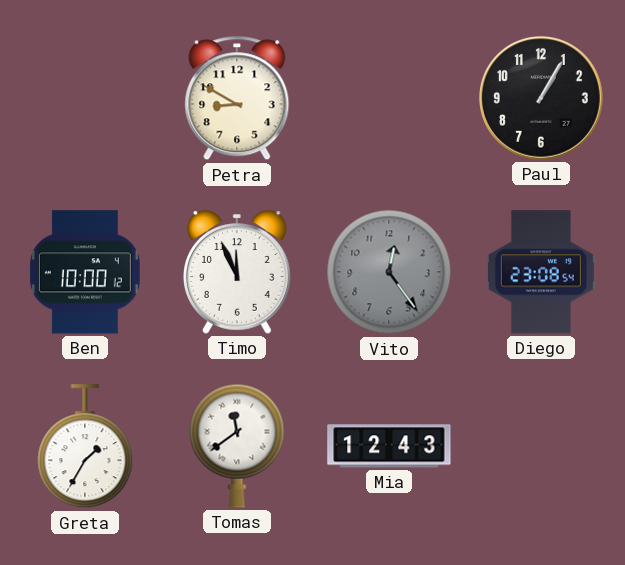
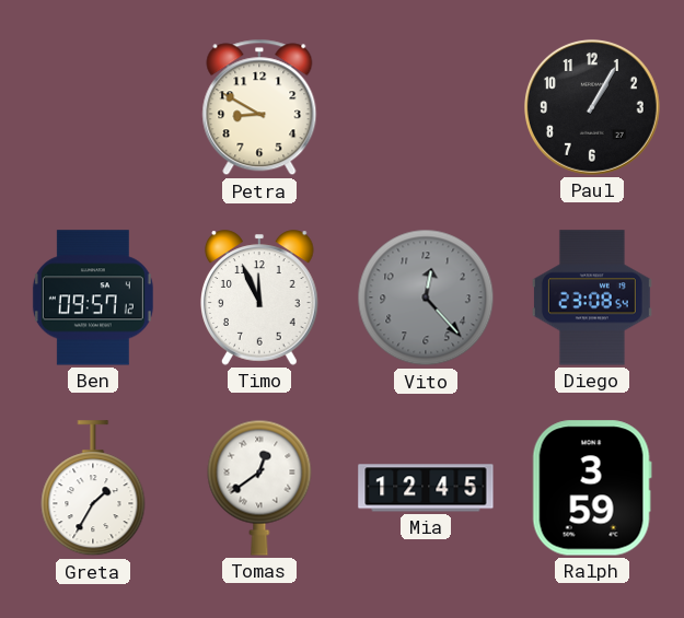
Ben: 10:00 -> 09:57
Vito: 12:24 -> 12:23
Tomas: 11:39 -> 12:39
Mia: 12:43 -> 12:45
Ralph: none -> 3:59
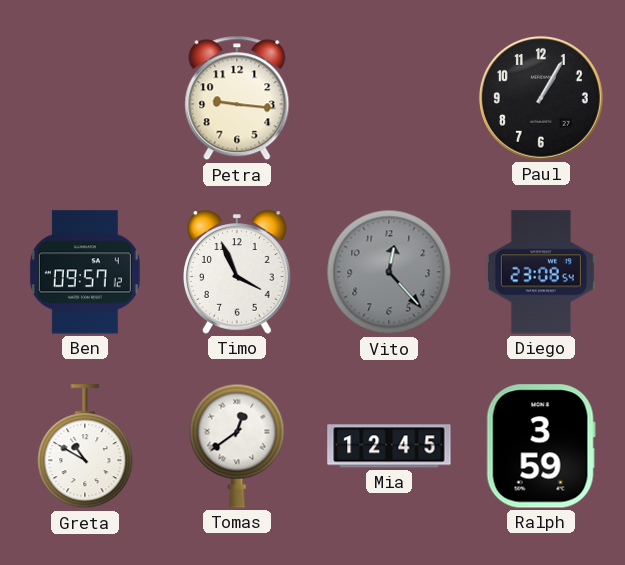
Petra: 8:50 -> 9:16
Timo: 11:56 -> 3:56
Greta: 1:35 -> 10:50
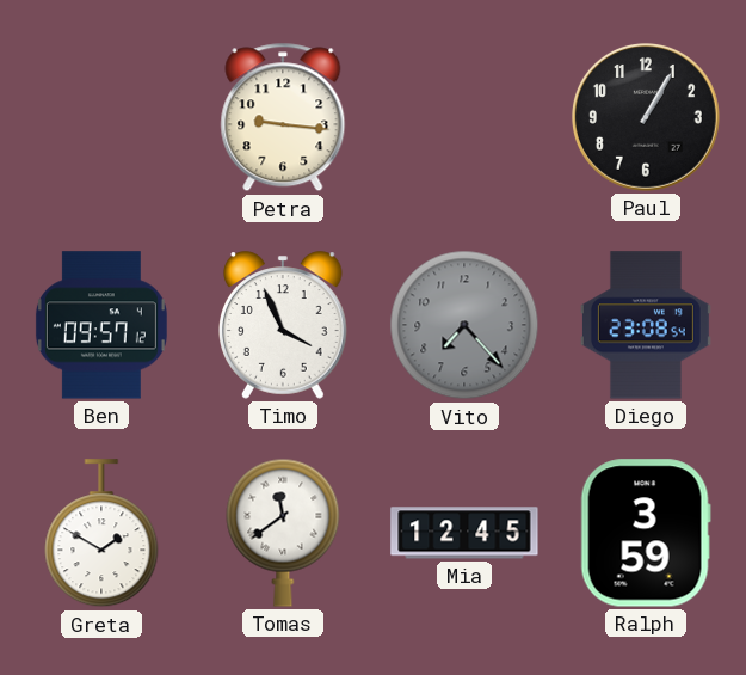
Vito: 12:23 -> 7:23
Greta: 10:50 -> 1:50
Tomas: 12:39 -> 11:39
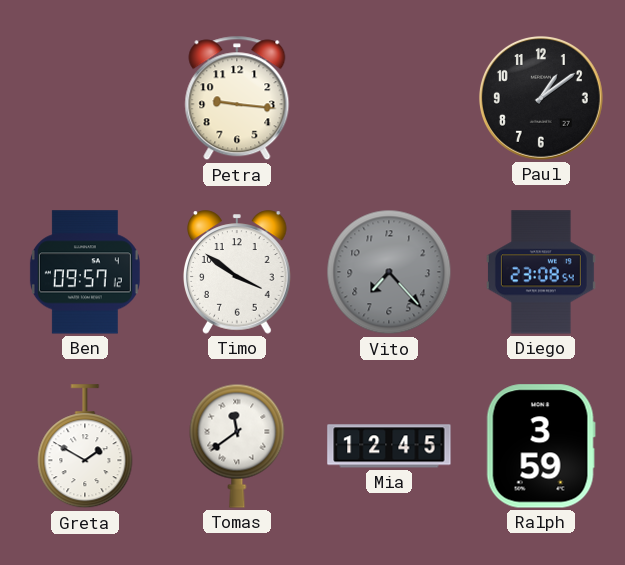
Paul: 1:05 -> 1:09
Timo: 3:56 -> 3:51
